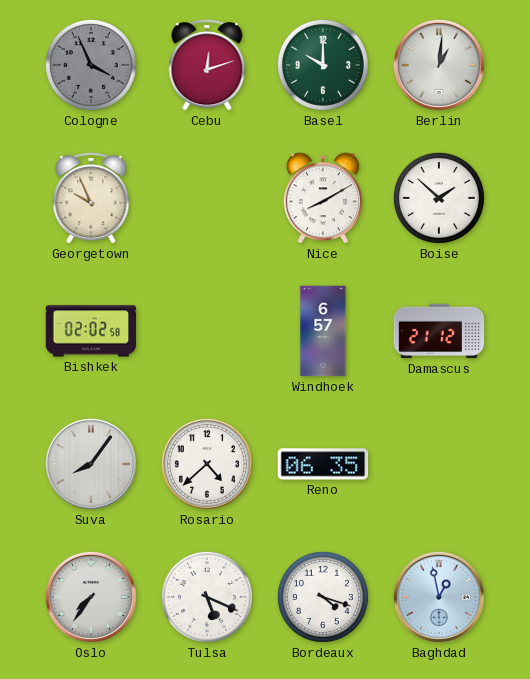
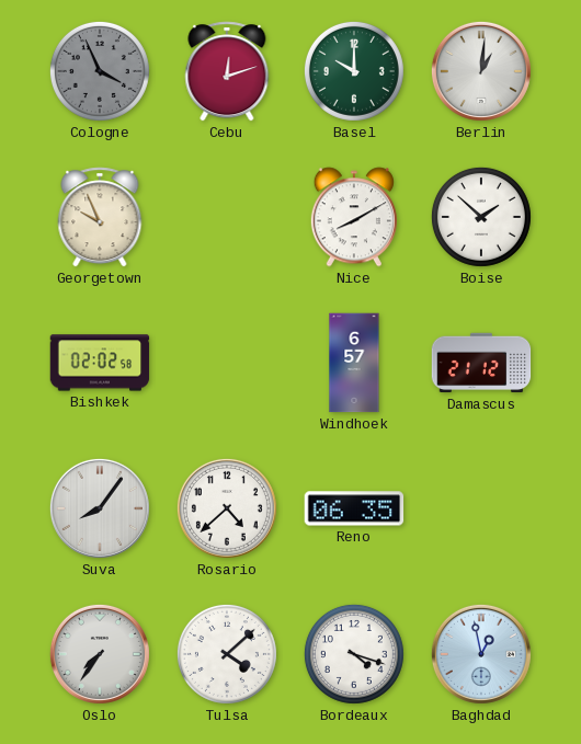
Tulsa: 5:19 -> 4:08
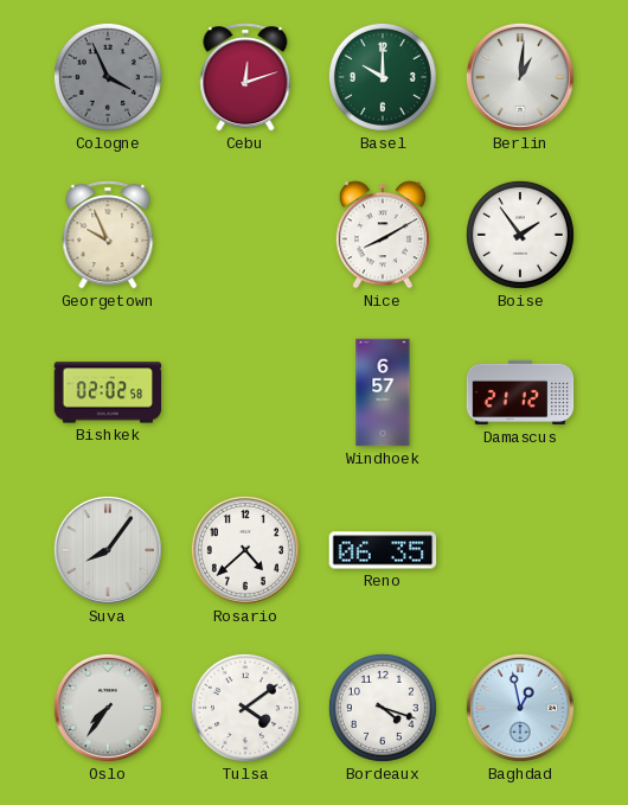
Boise: 1:52 -> 1:54
Tulsa: 4:08 -> 4:09
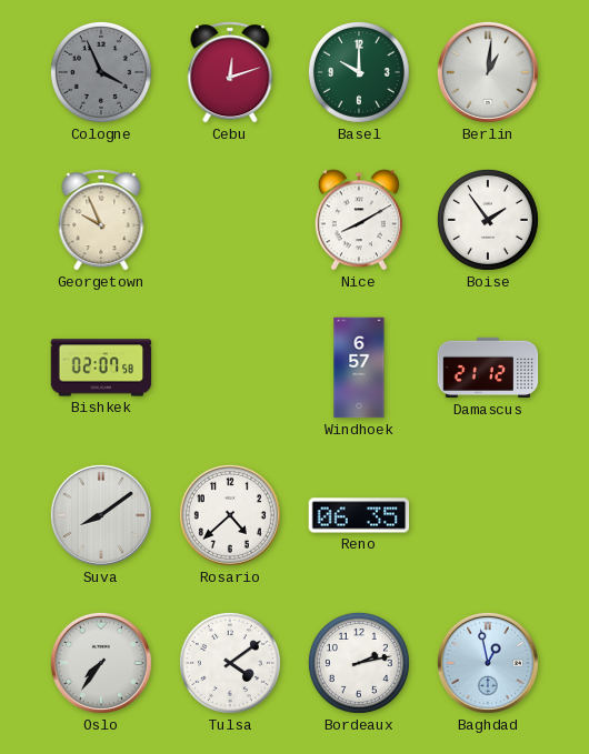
Bishkek: 02:02 -> 02:07
Suva: 8:06 -> 8:09
Bordeaux: 4:18 -> 2:13
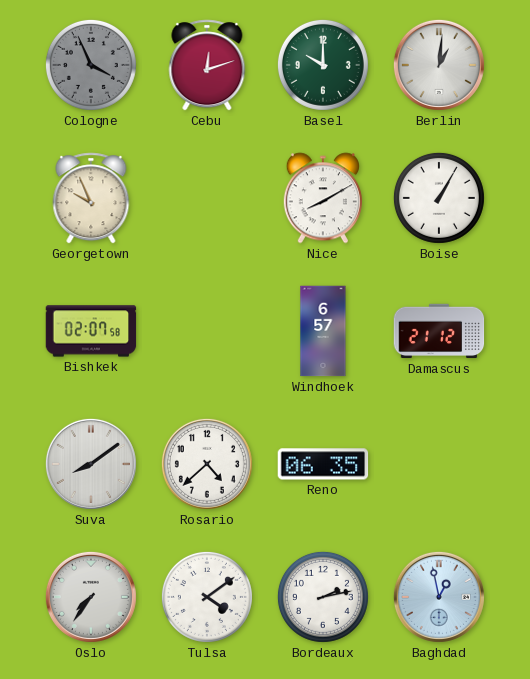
Boise: 1:54 -> 1:05
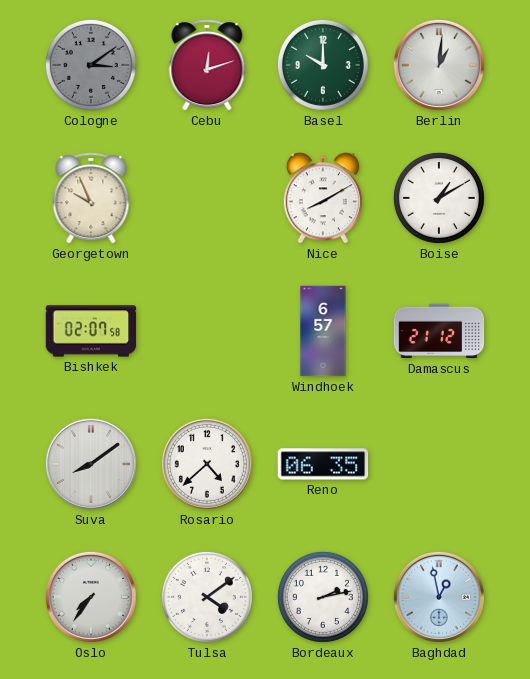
Cologne: 3:56 -> 3:09
Boise: 1:05 -> 1:10
